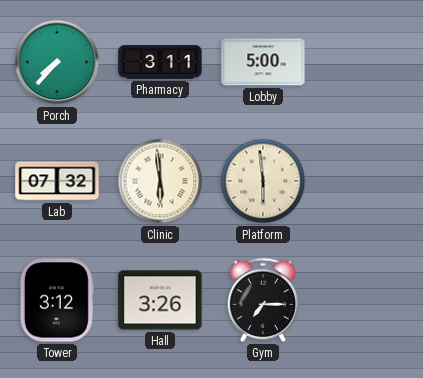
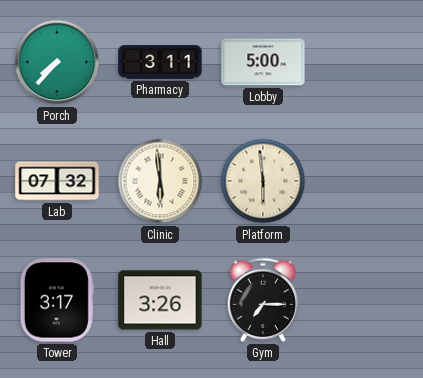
Tower: 3:12 -> 3:17
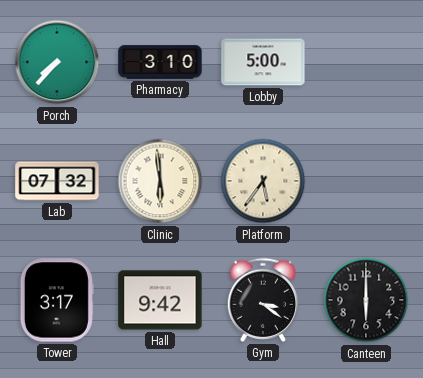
Pharmacy: 3:11 -> 3:10
Platform: 5:59 -> 5:36
Hall: 3:26 -> 9:42
Gym: 7:15 -> 3:21
Canteen: none -> 6:00
